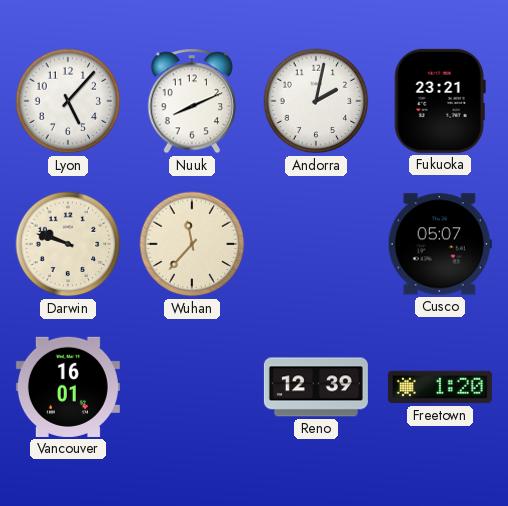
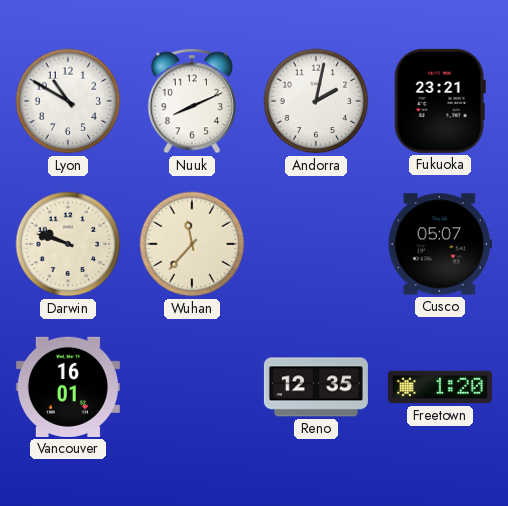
Lyon: 5:07 -> 10:50
Reno: 12:39 -> 12:35
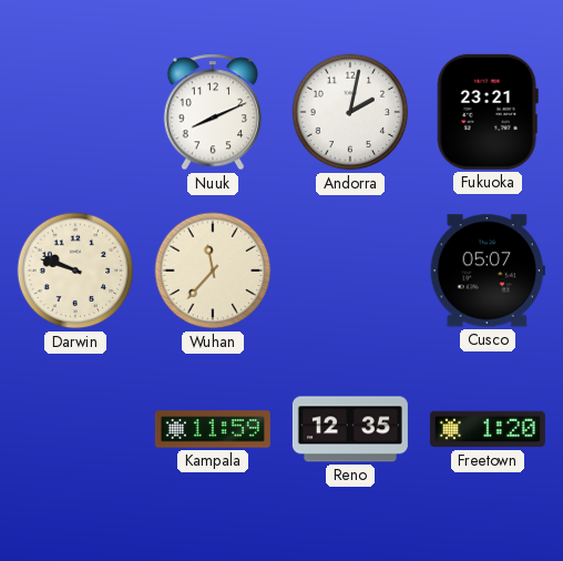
Lyon: 10:50 -> none
Vancouver: 16:01 -> none
Kampala: none -> 11:59
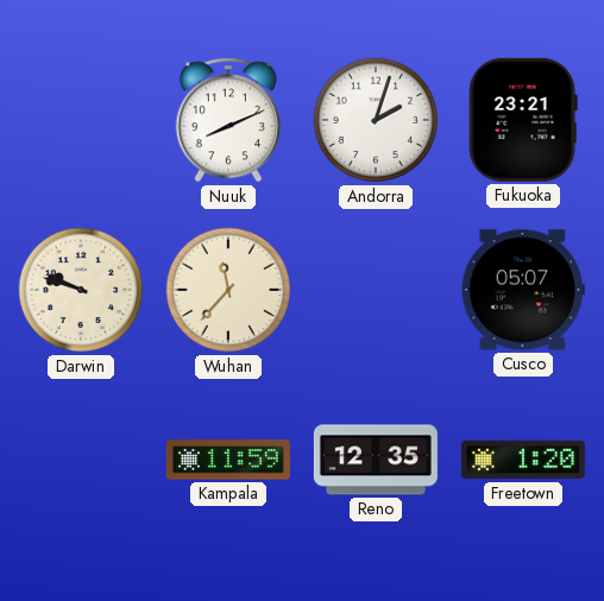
Andorra: 2:02 -> 2:03
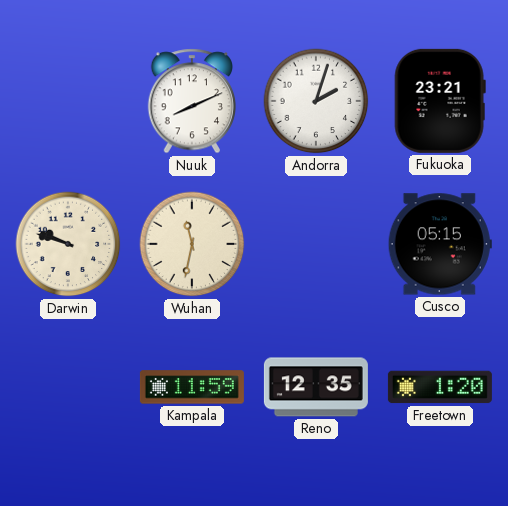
Wuhan: 11:37 -> 11:32
Cusco: 05:07 -> 05:15
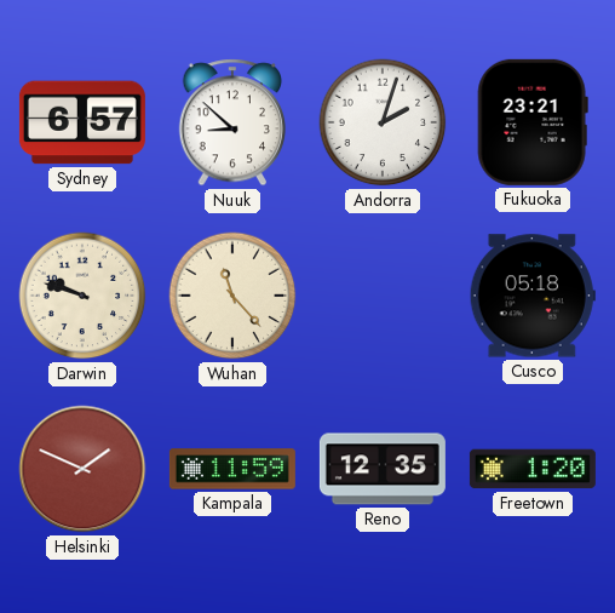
Sydney: none -> 6:57
Nuuk: 8:11 -> 8:52
Wuhan: 11:32 -> 11:23
Cusco: 05:15 -> 05:18
Helsinki: none -> 1:49
